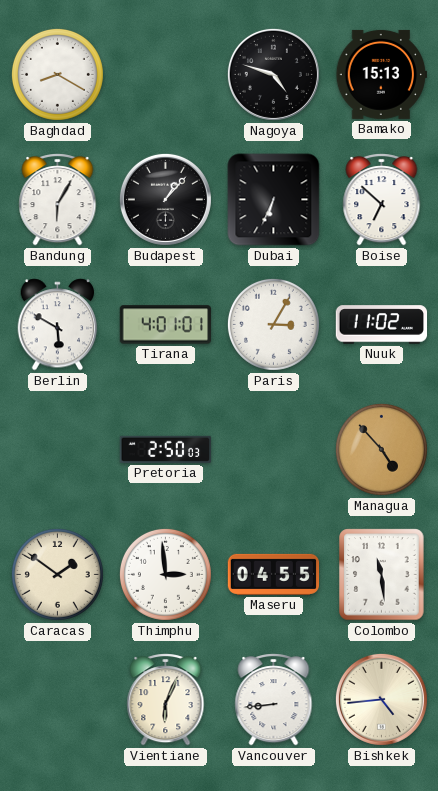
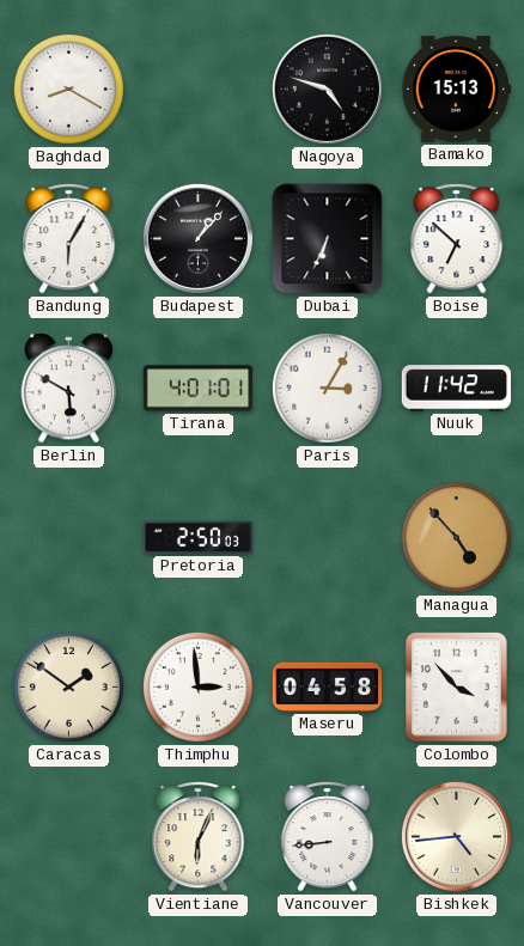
Nuuk: 11:02 -> 11:42
Maseru: 04:55 -> 04:58
Colombo: 11:29 -> 3:53
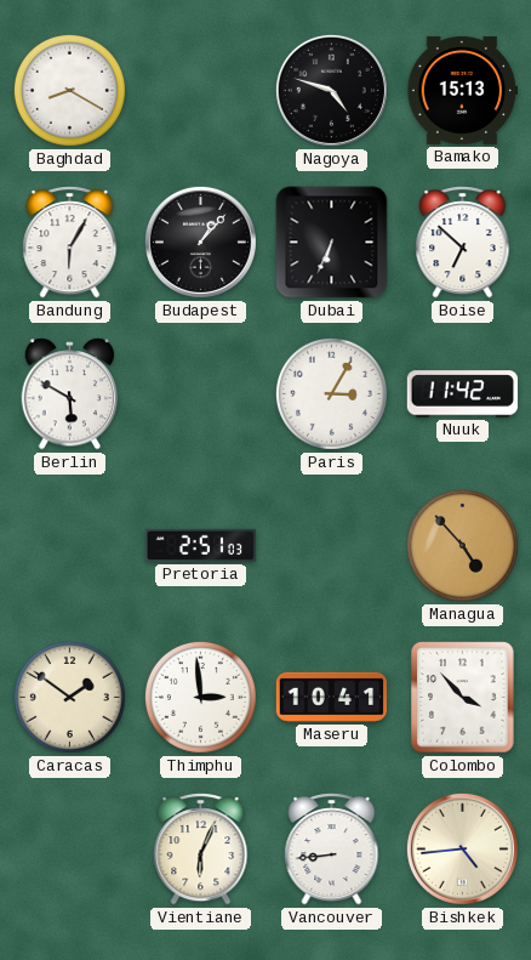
Tirana: 4:01 -> none
Pretoria: 2:50 -> 2:51
Maseru: 04:58 -> 10:41
